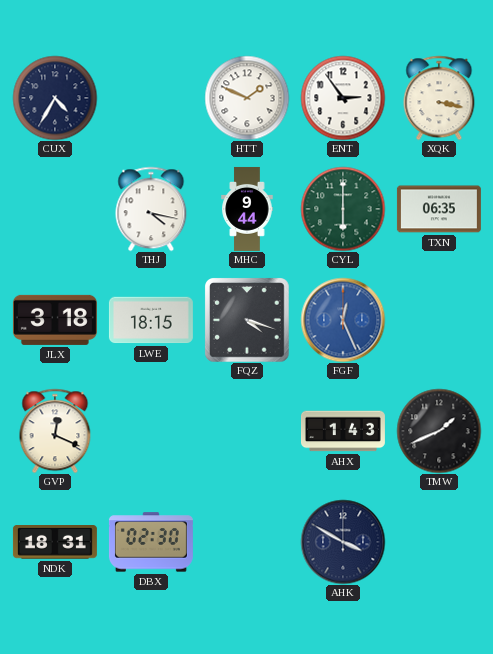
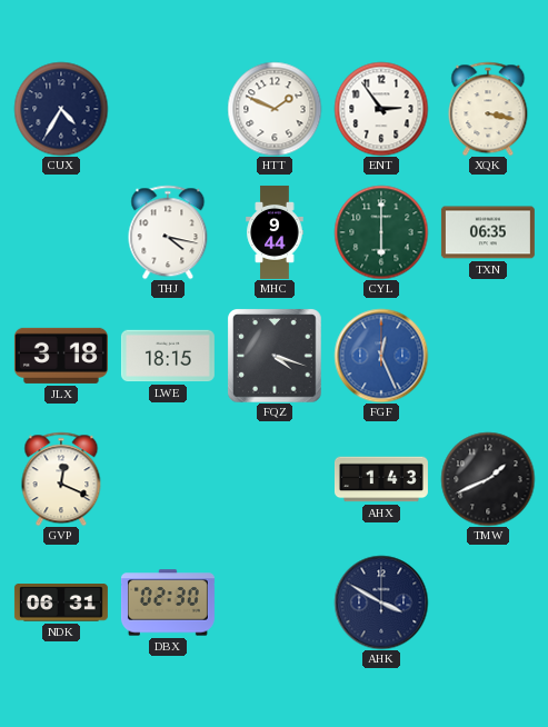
NDK: 18:31 -> 06:31
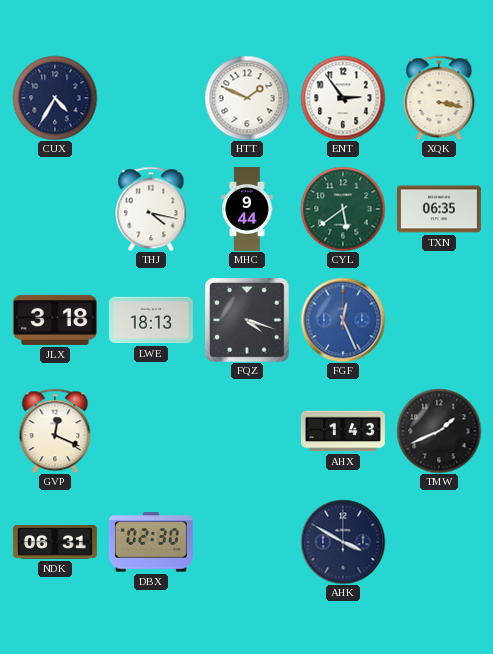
CYL: 6:00 -> 5:39
LWE: 18:15 -> 18:13
